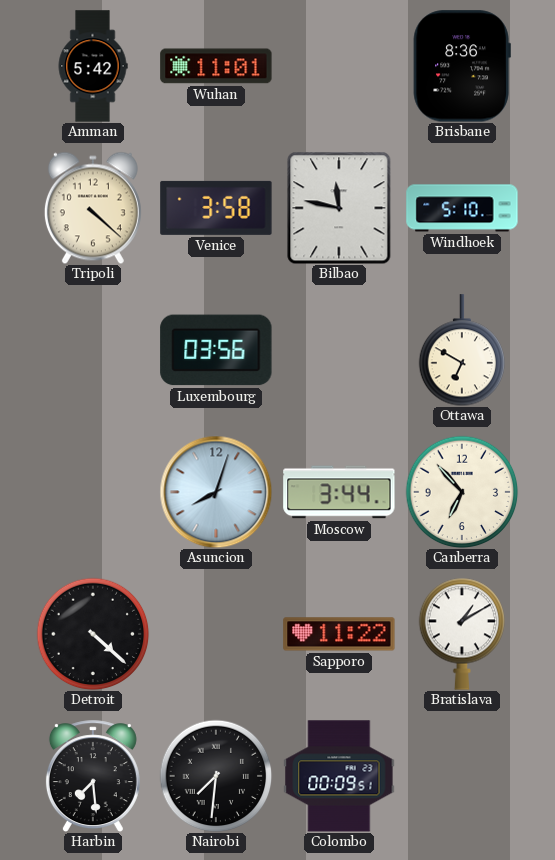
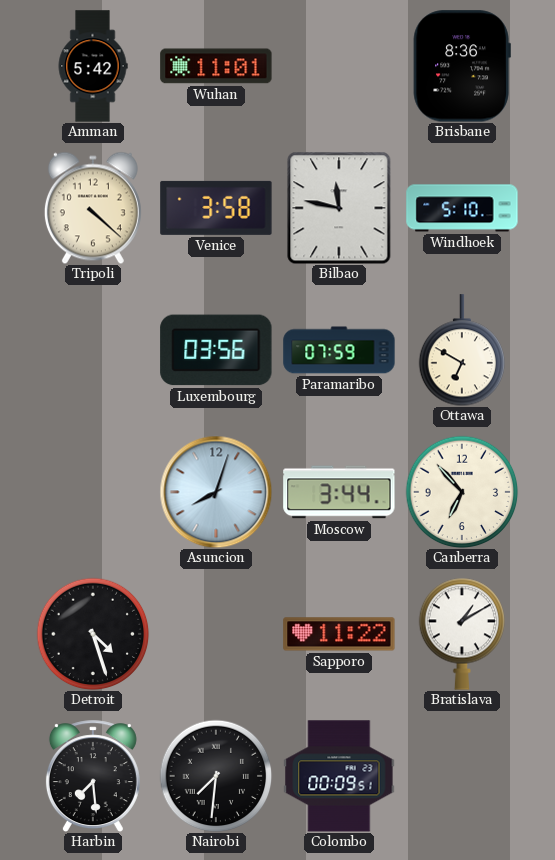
Paramaribo: none -> 07:59
Detroit: 4:22 -> 4:27
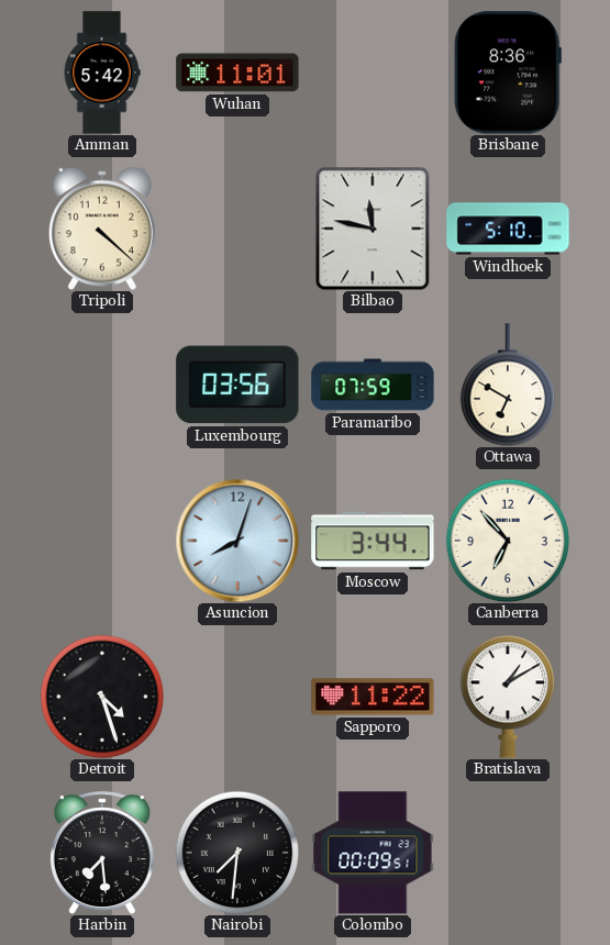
Venice: 3:58 -> none
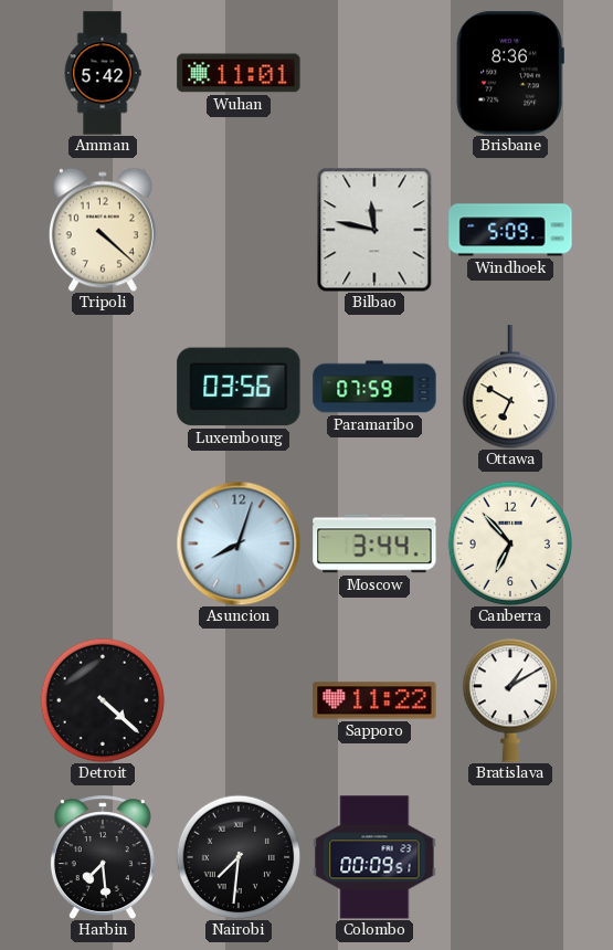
Windhoek: 5:10 -> 5:09
Detroit: 4:27 -> 4:22
